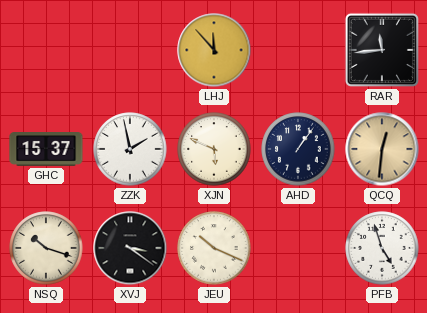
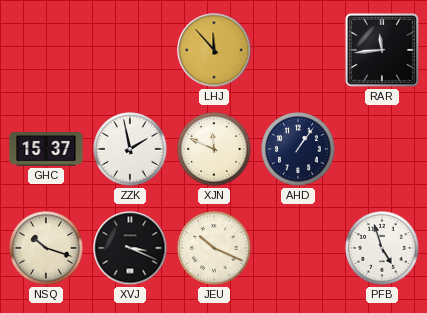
XJN: 5:49 -> 11:49
QCQ: 12:31 -> none
XVJ: 3:21 -> 3:19
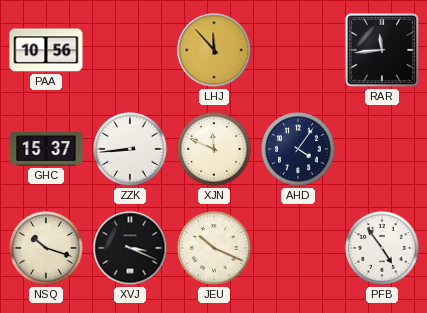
PAA: none -> 10:56
ZZK: 1:58 -> 8:44
AHD: 1:06 -> 4:06
PFB: 4:57 -> 4:54
